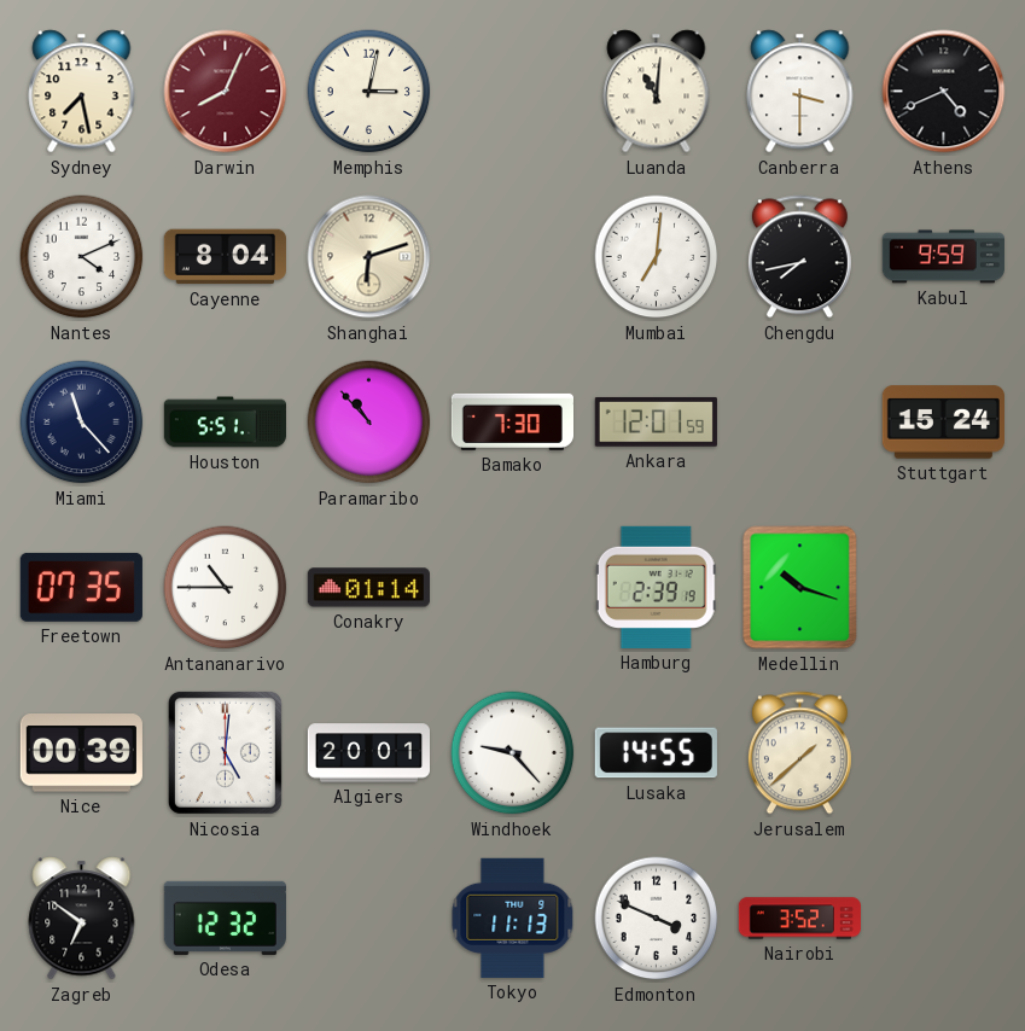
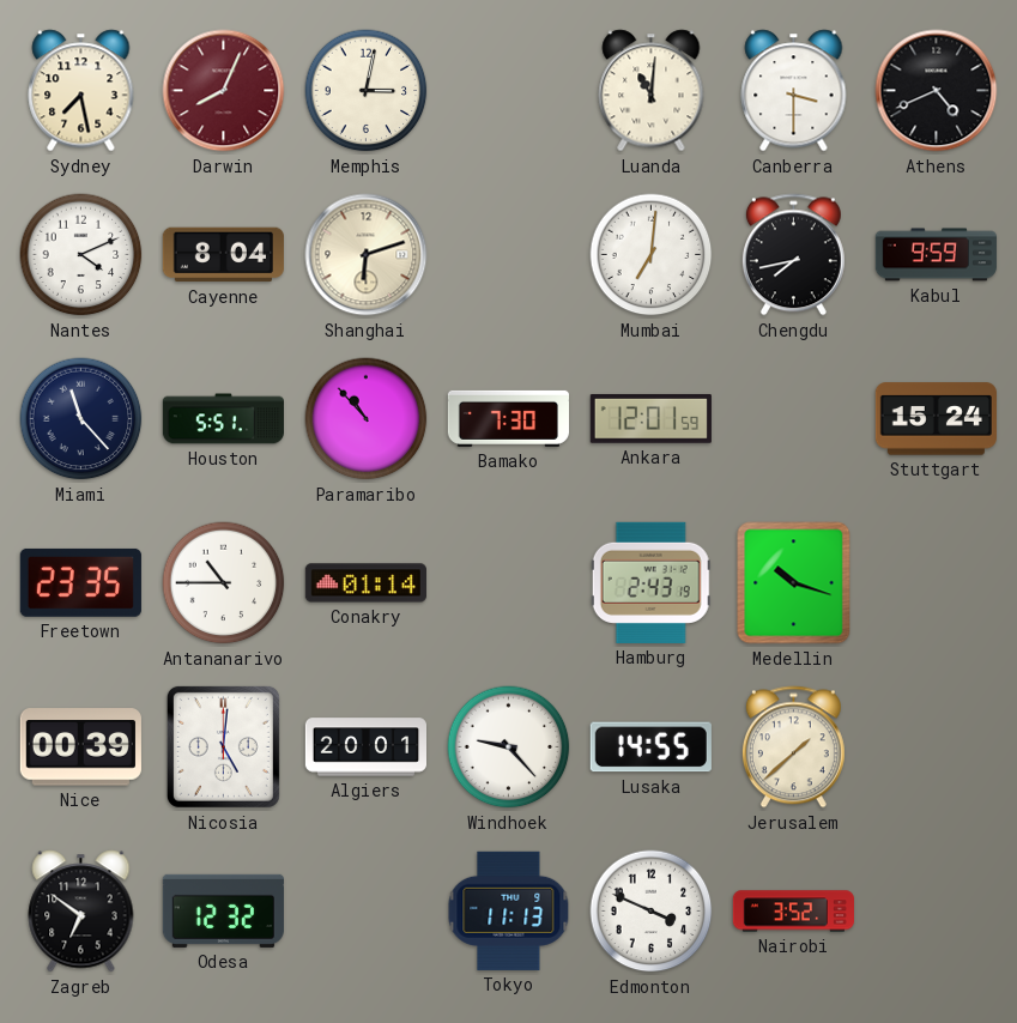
Freetown: 07:35 -> 23:35
Hamburg: 2:39 -> 2:43
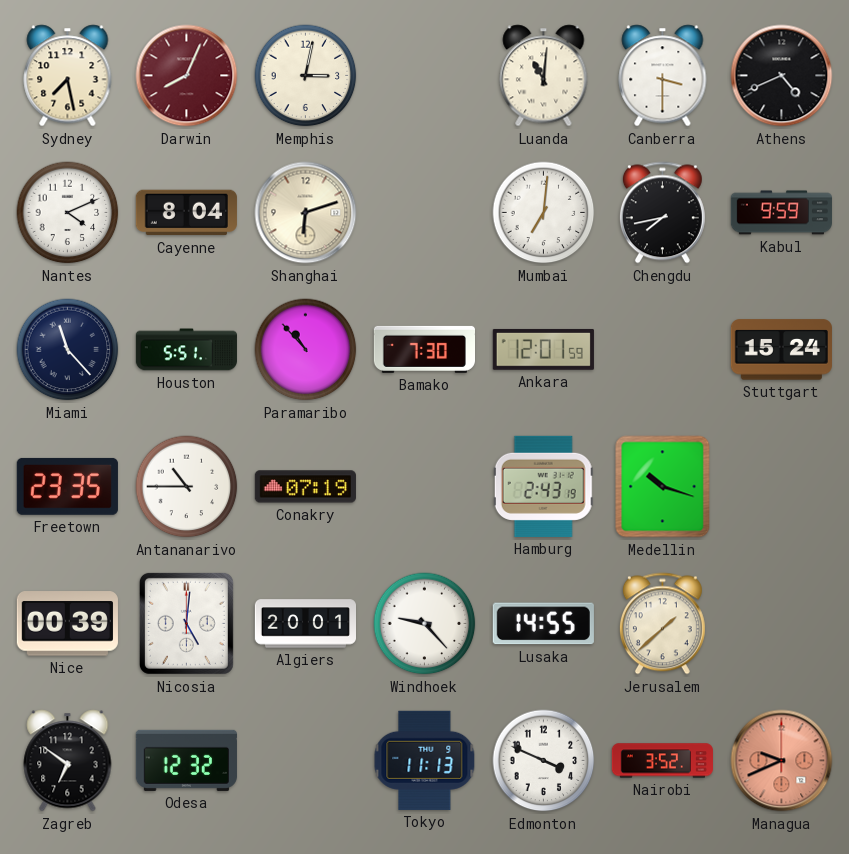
Conakry: 01:14 -> 07:19
Managua: none -> 9:41
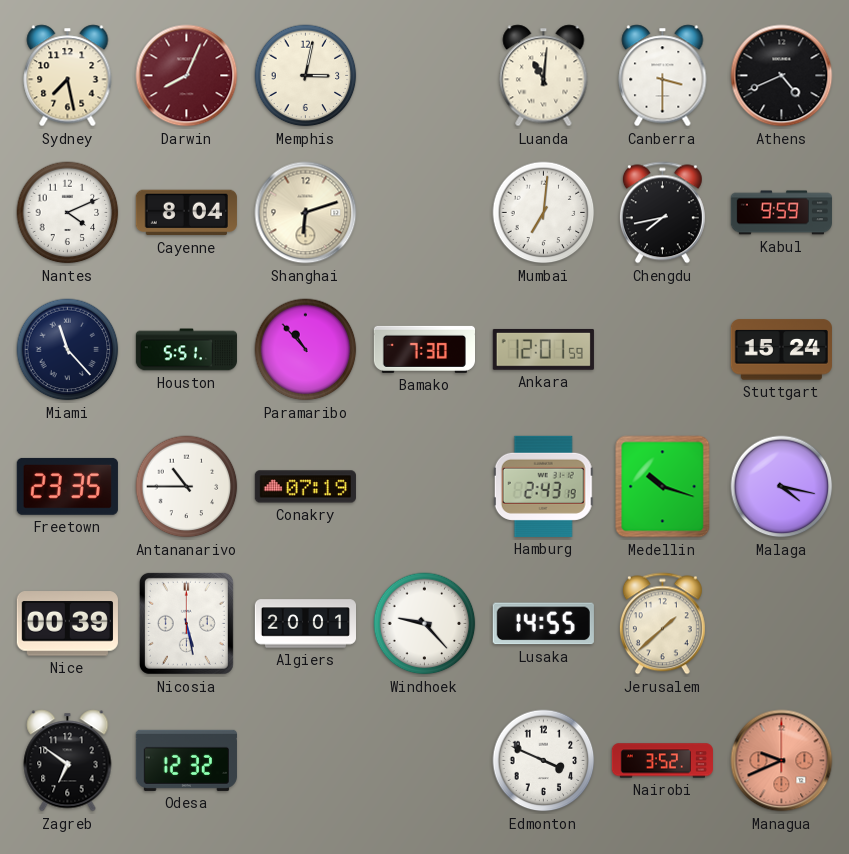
Malaga: none -> 4:17
Nicosia: 5:01 -> 5:28
Tokyo: 11:13 -> none
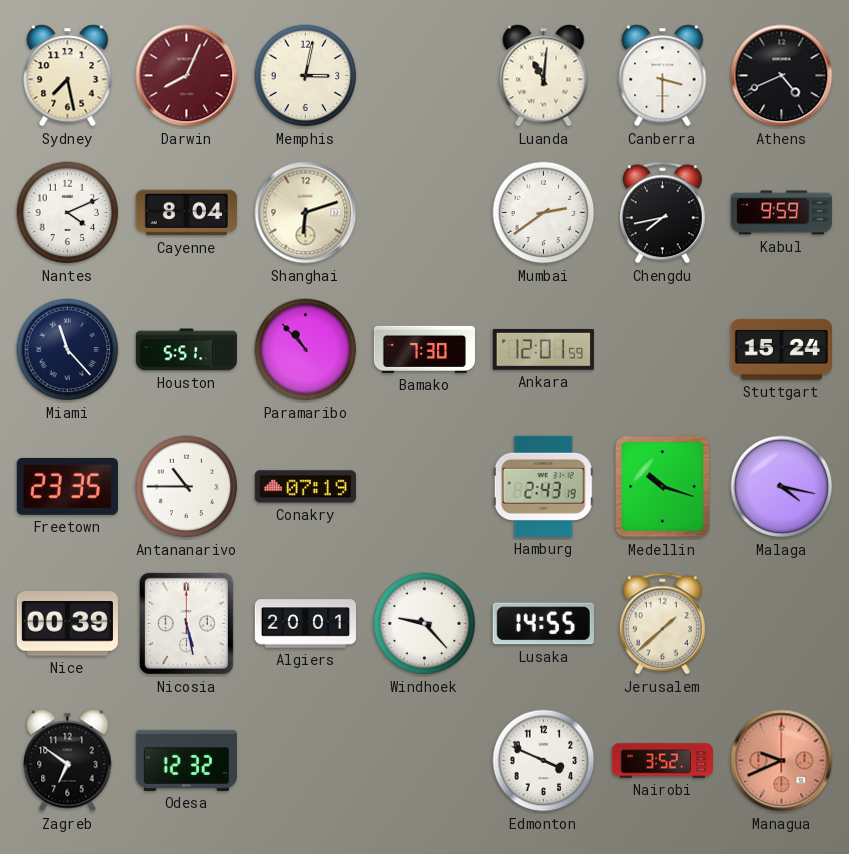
Mumbai: 7:01 -> 2:39
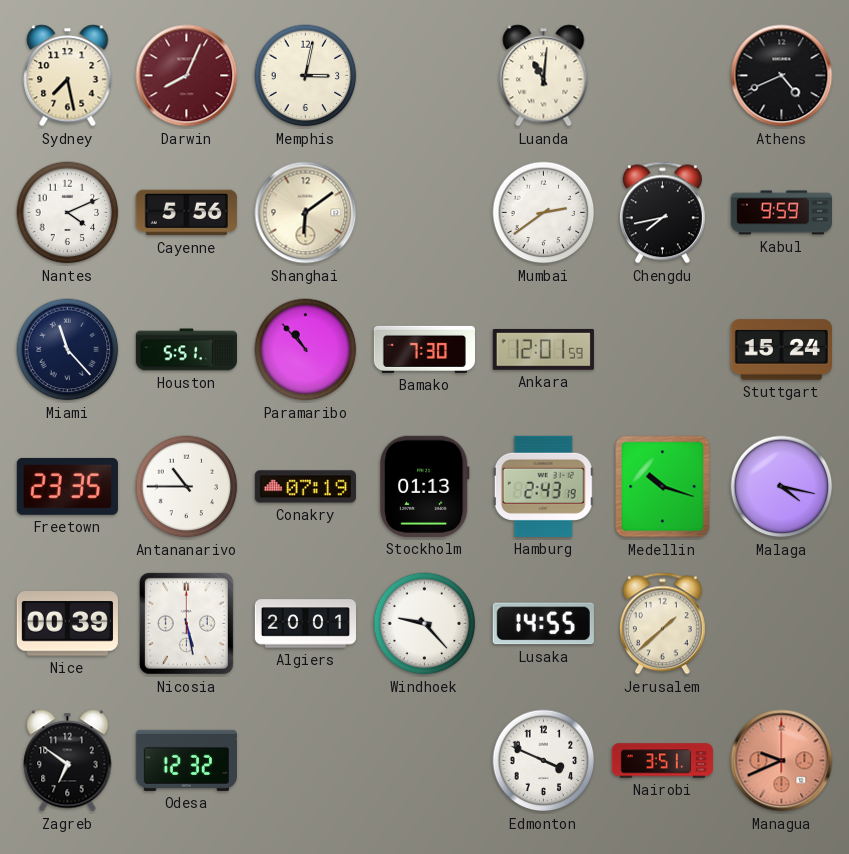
Canberra: 3:30 -> none
Cayenne: 8:04 -> 5:56
Shanghai: 6:12 -> 6:09
Stockholm: none -> 01:13
Nairobi: 3:52 -> 3:51
